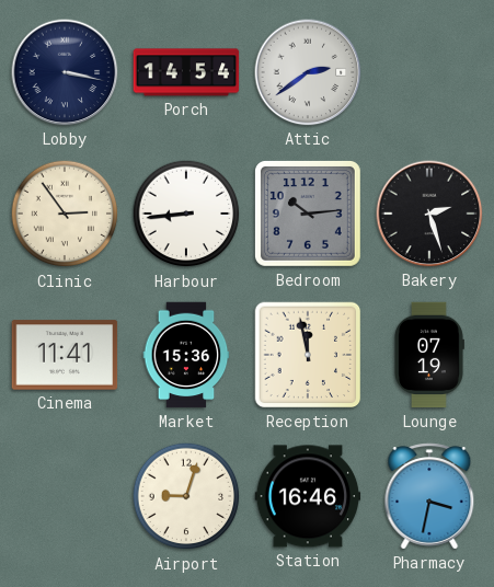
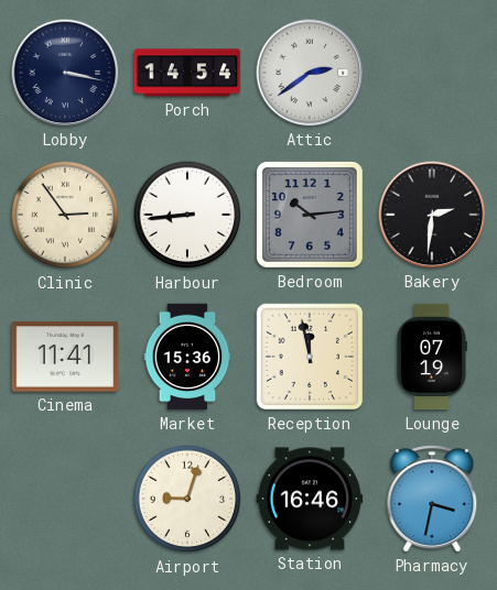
Bakery: 2:27 -> 2:31
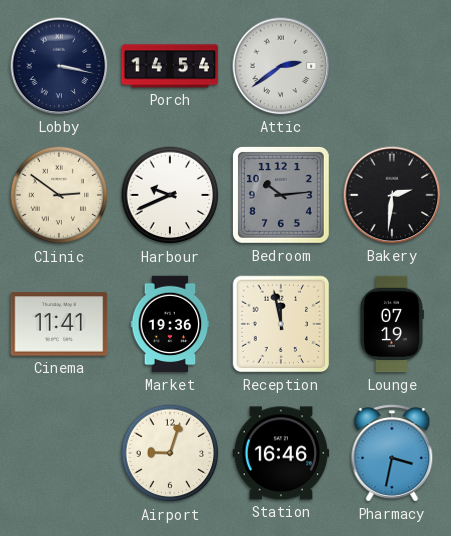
Clinic: 2:54 -> 2:51
Harbour: 8:44 -> 9:41
Market: 15:36 -> 19:36
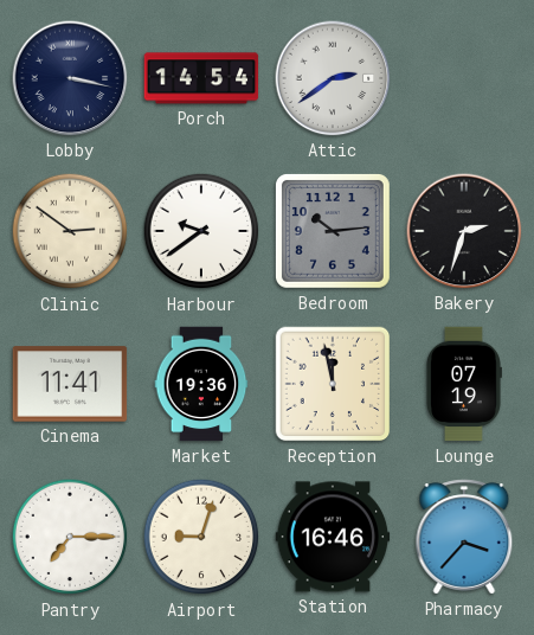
Harbour: 9:41 -> 9:39
Bakery: 2:31 -> 2:33
Pantry: none -> 7:15
Pharmacy: 3:32 -> 3:37
